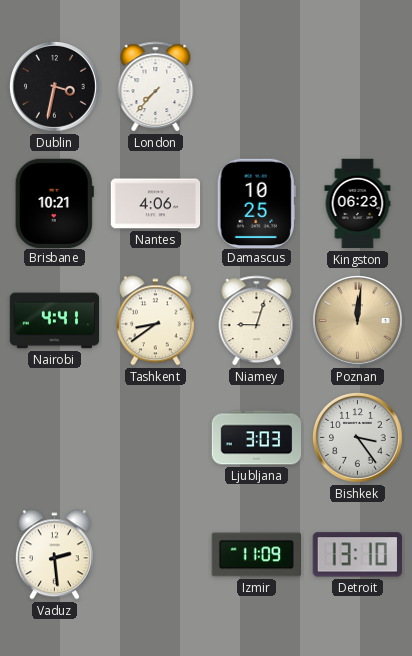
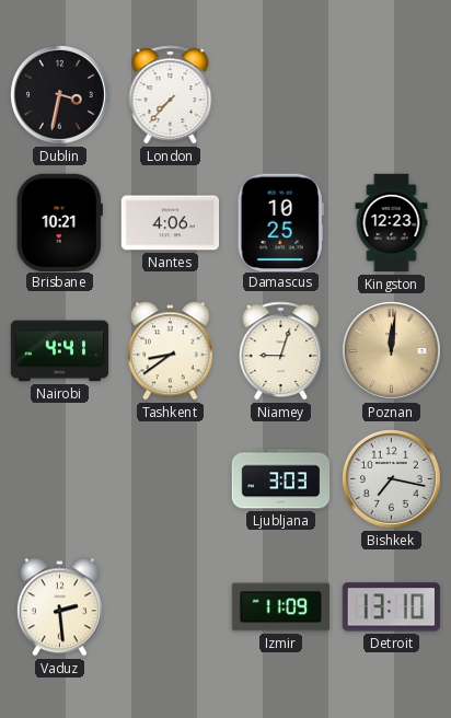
Kingston: 06:23 -> 12:23
Bishkek: 3:24 -> 7:17
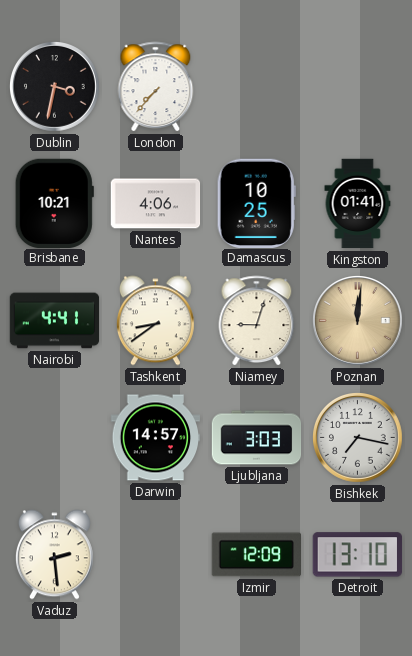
Kingston: 12:23 -> 01:41
Darwin: none -> 14:57
Izmir: 11:09 -> 12:09
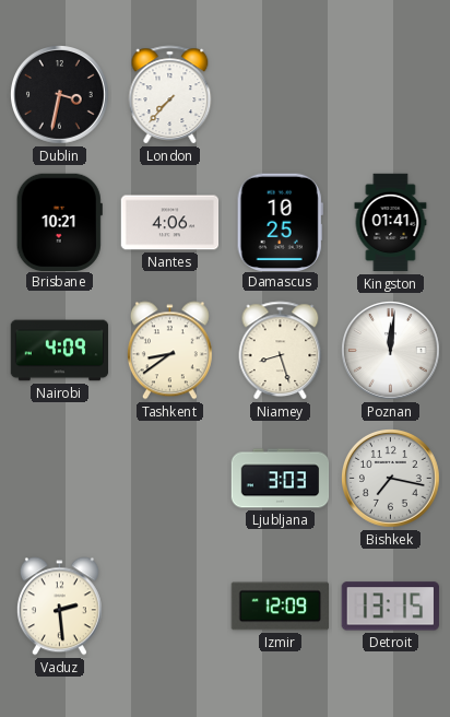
Nairobi: 4:41 -> 4:09
Niamey: 9:03 -> 8:27
Poznan dial: champagne -> white
Darwin: 14:57 -> none
Detroit: 13:10 -> 13:15
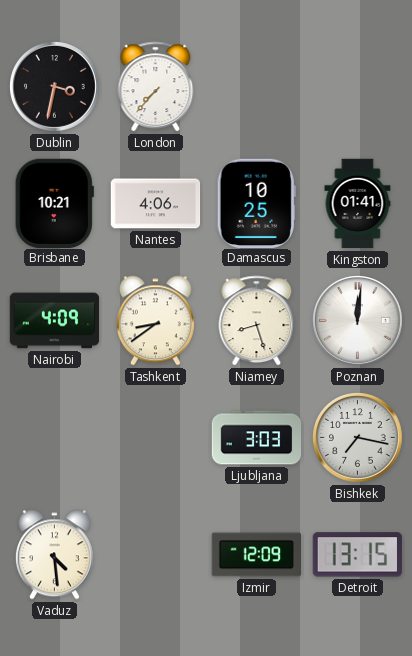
Vaduz: 2:29 -> 4:29
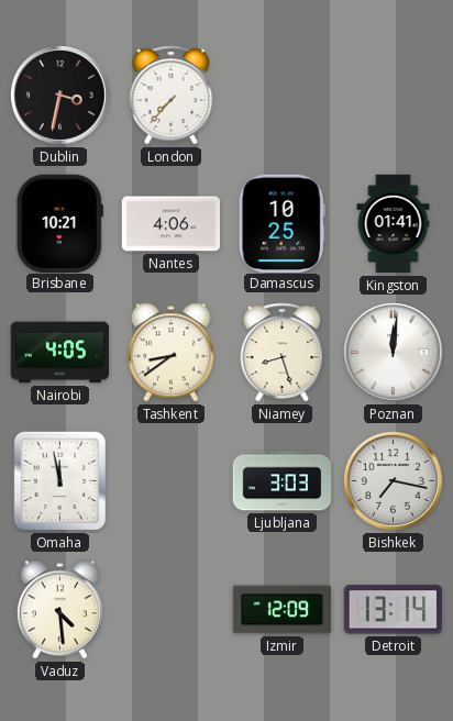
Nairobi: 4:09 -> 4:05
Omaha: none -> 11:58
Detroit: 13:15 -> 13:14
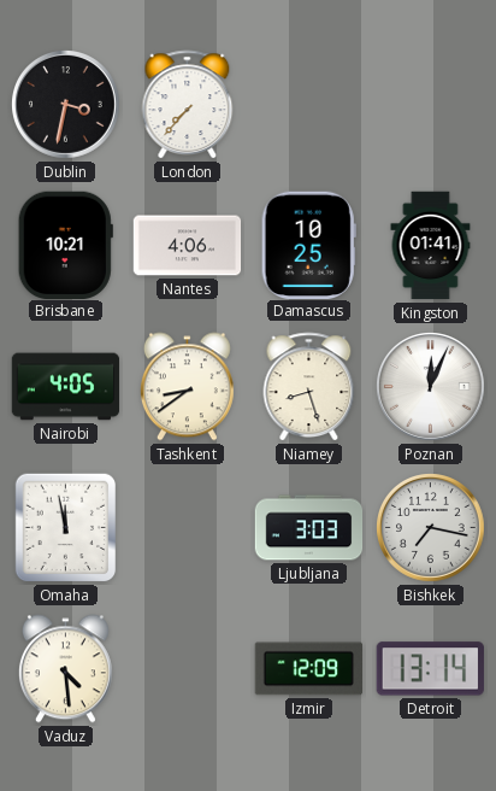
Poznan: 12:01 -> 12:04
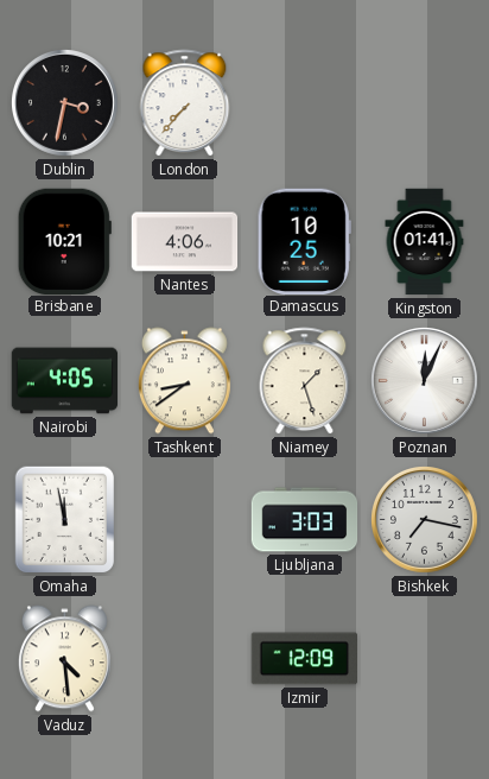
Niamey: 8:27 -> 1:27
Detroit: 13:14 -> none
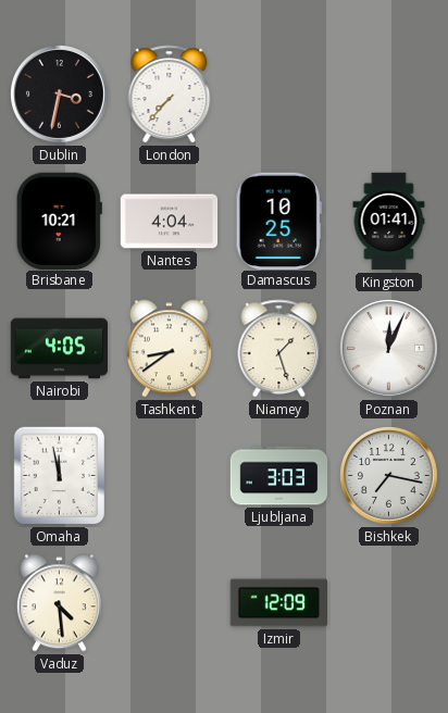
Nantes: 4:06 -> 4:04
